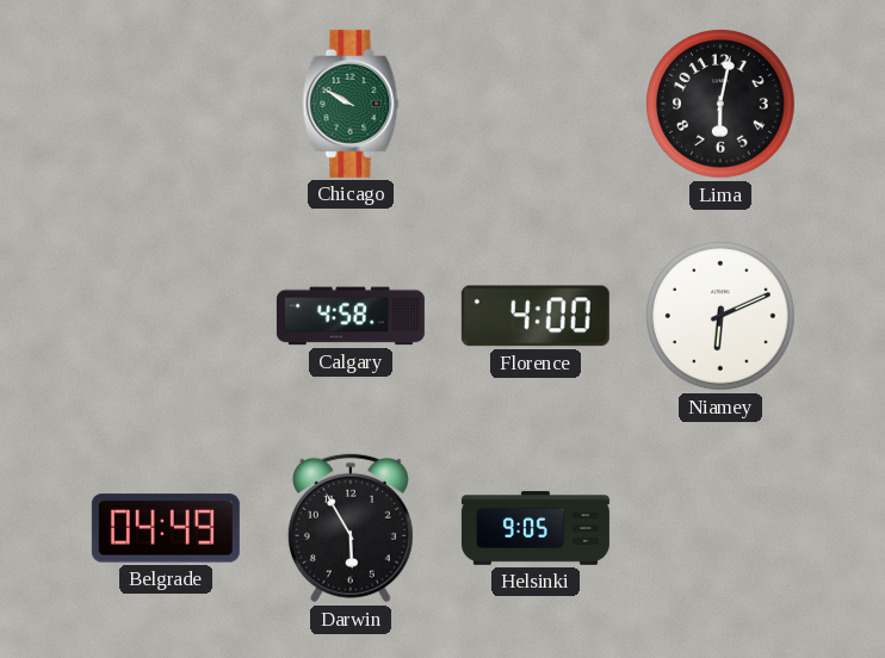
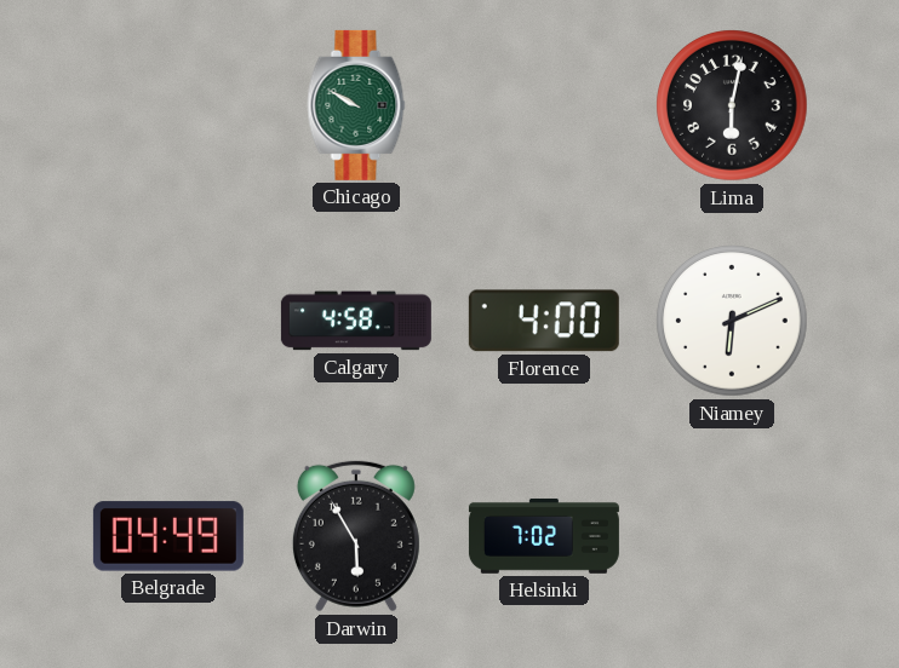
Helsinki: 9:05 -> 7:02
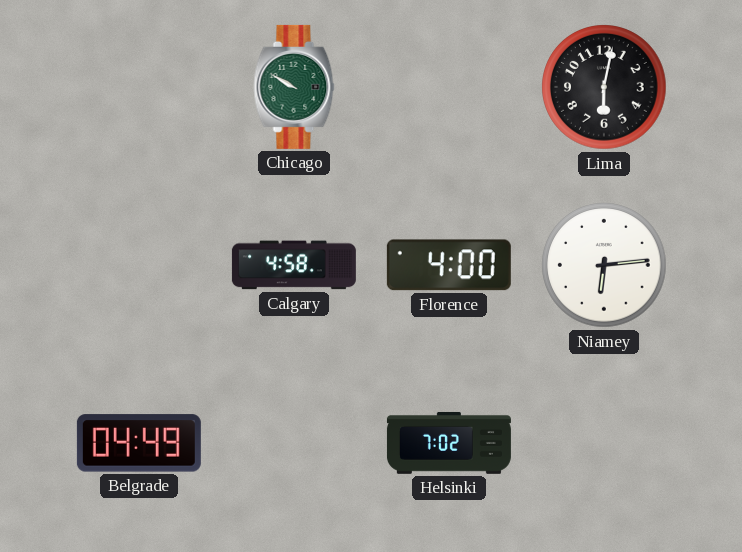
Niamey: 6:11 -> 6:14
Darwin: 5:55 -> none
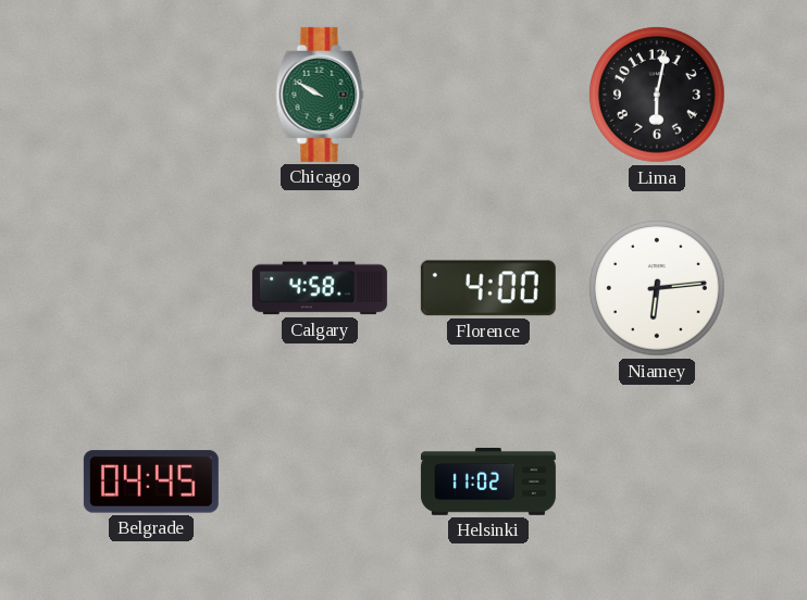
Belgrade: 04:49 -> 04:45
Helsinki: 7:02 -> 11:02
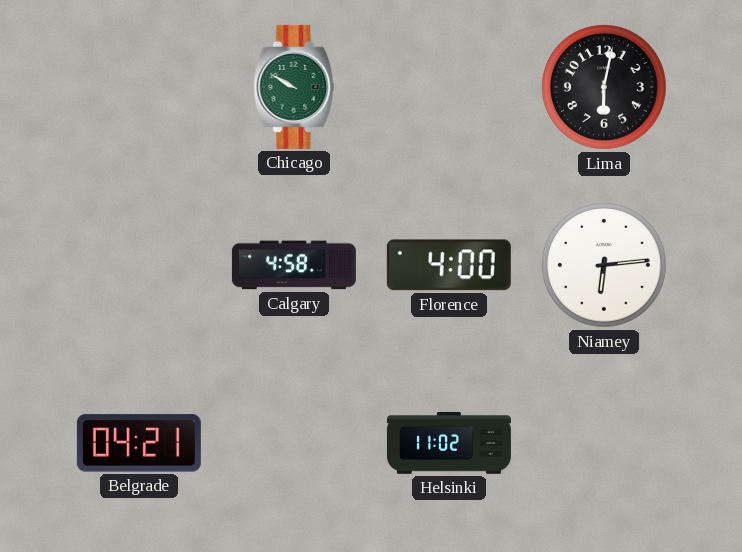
Belgrade: 04:45 -> 04:21
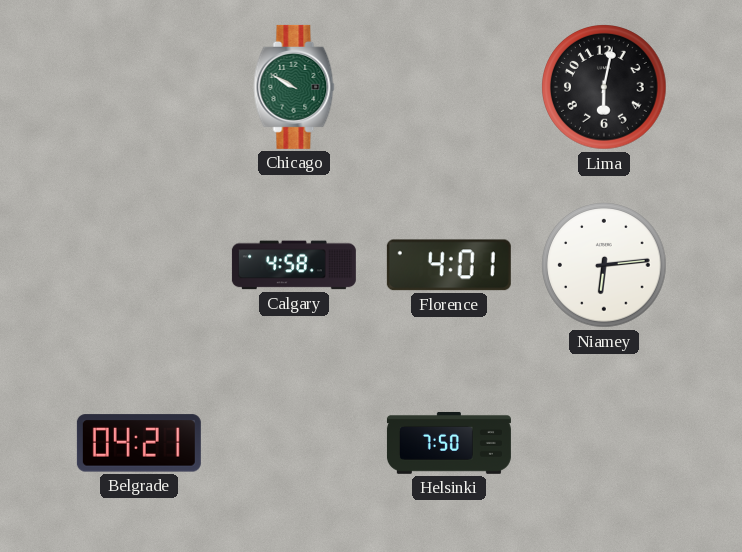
Florence: 4:00 -> 4:01
Helsinki: 11:02 -> 7:50
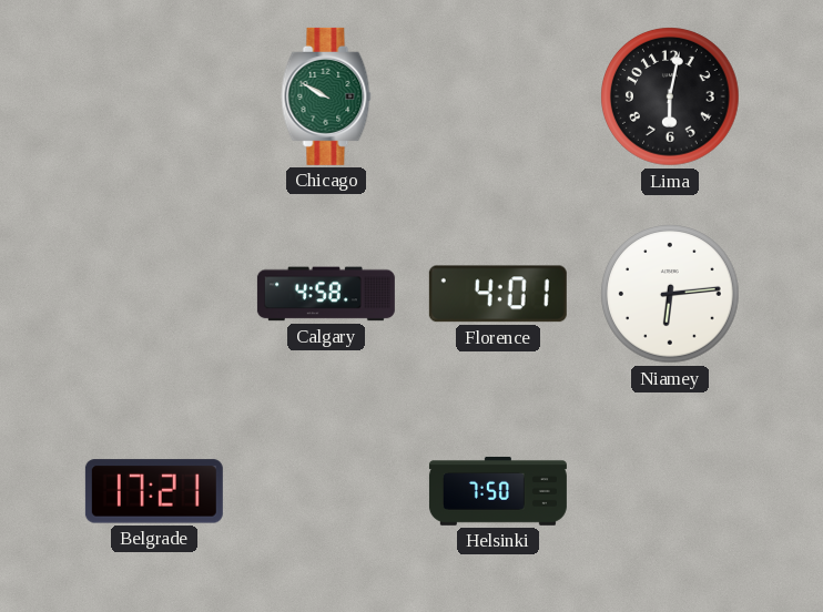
Belgrade: 04:21 -> 17:21
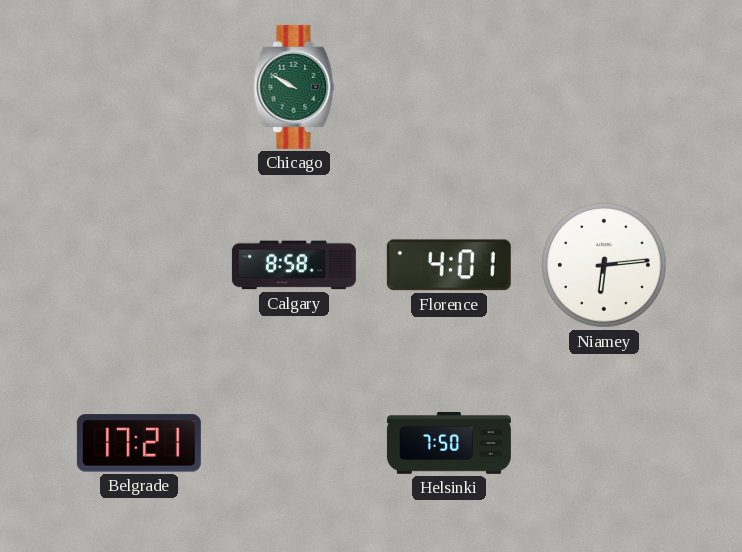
Lima: 6:02 -> none
Calgary: 4:58 -> 8:58
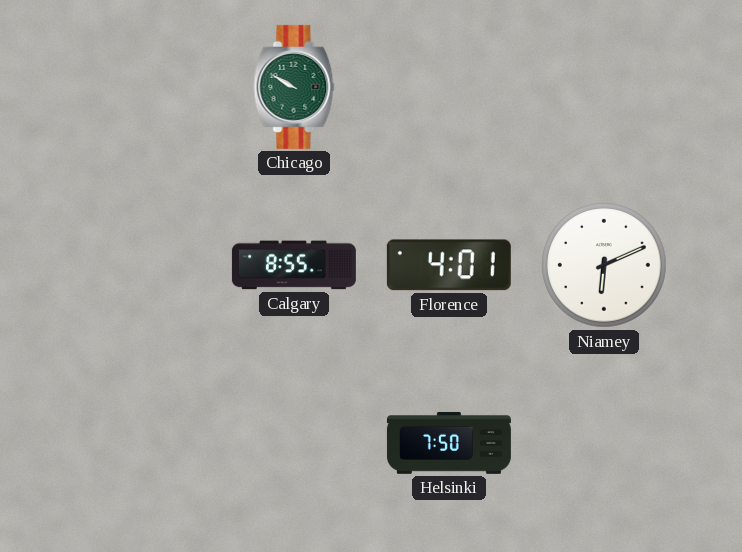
Calgary: 8:58 -> 8:55
Niamey: 6:14 -> 6:11
Belgrade: 17:21 -> none
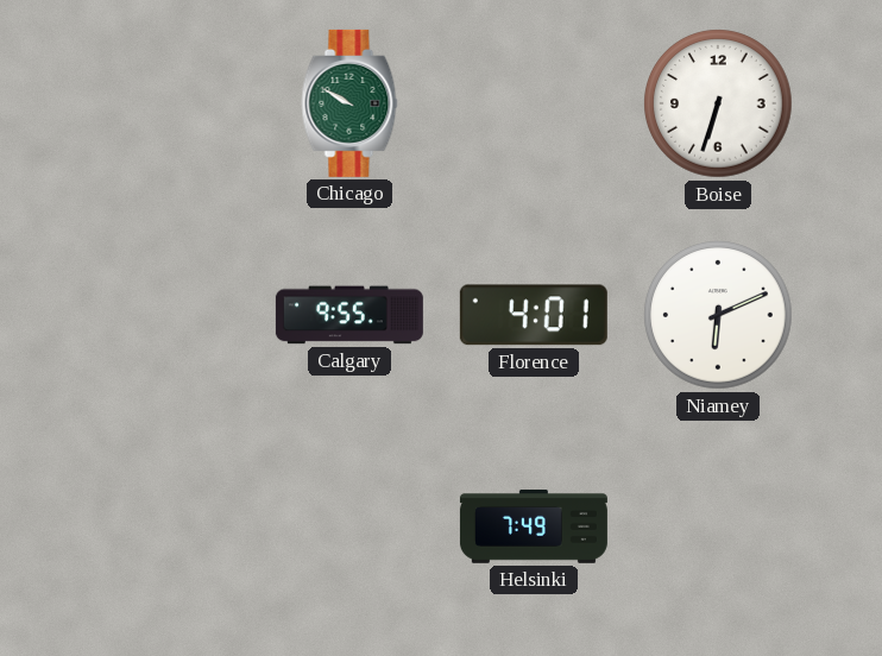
Boise: none -> 6:33
Calgary: 8:55 -> 9:55
Helsinki: 7:50 -> 7:49
